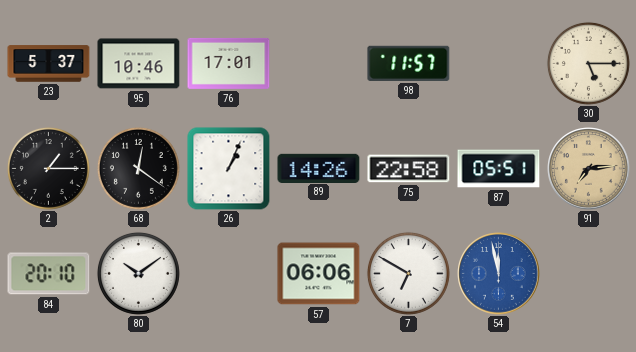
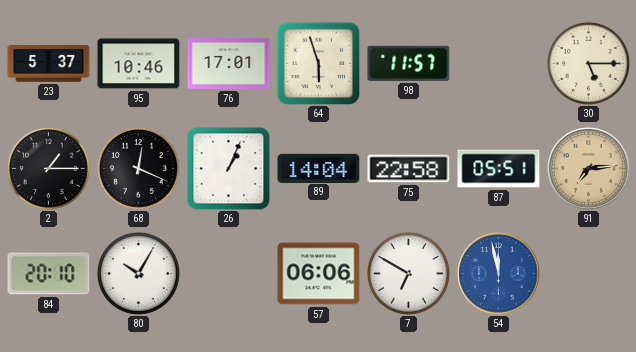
64: none -> 5:57
68: 12:21 -> 12:19
89: 14:26 -> 14:04
80: 10:09 -> 10:05
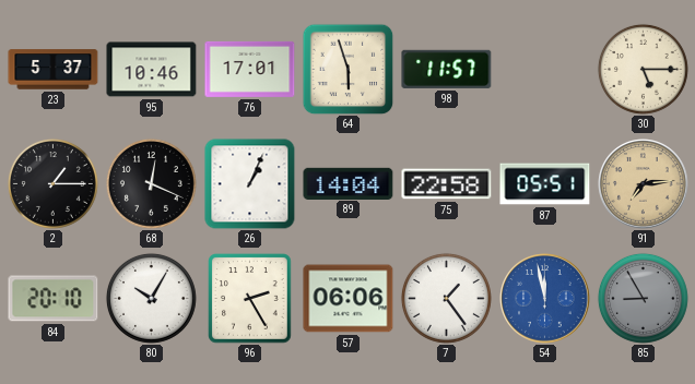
96: none -> 2:25
7: 6:50 -> 1:24
85: none -> 8:55
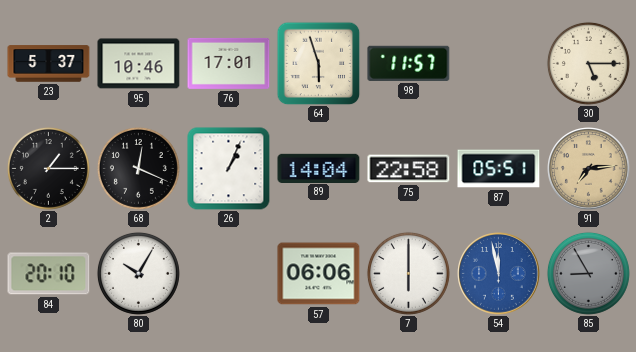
96: 2:25 -> none
7: 1:24 -> 6:00
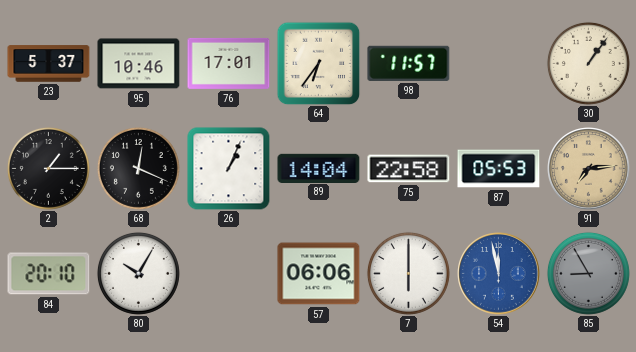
64: 5:57 -> 6:36
30: 5:15 -> 1:06
87: 05:51 -> 05:53
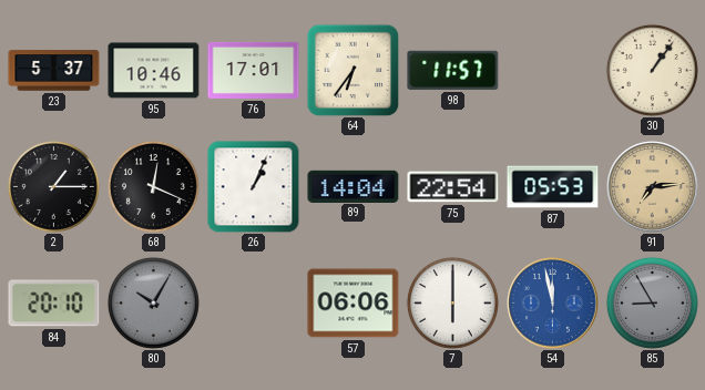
75: 22:58 -> 22:54
80 dial: white -> grey
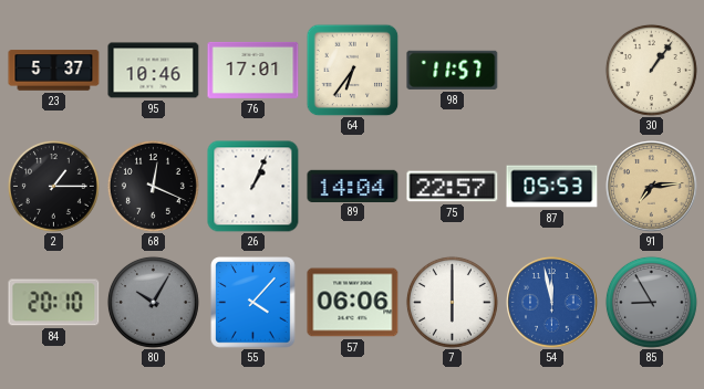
75: 22:54 -> 22:57
55: none -> 4:07
